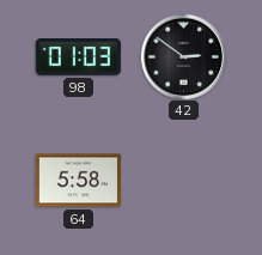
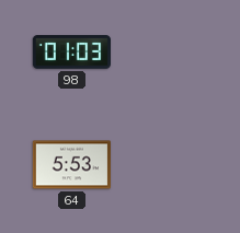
42: 2:51 -> none
64: 5:58 -> 5:53
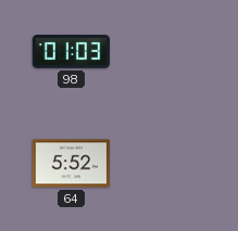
64: 5:53 -> 5:52
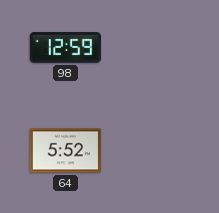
98: 01:03 -> 12:59
